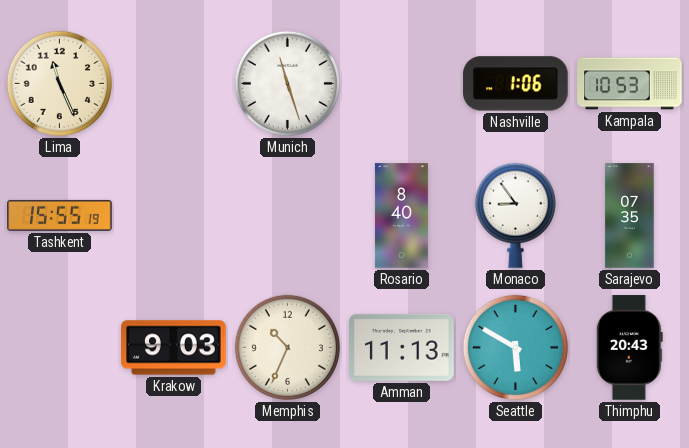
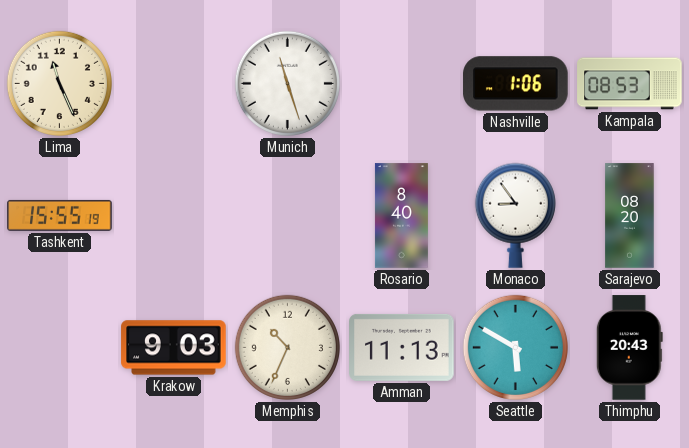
Kampala: 10:53 -> 08:53
Sarajevo: 07:35 -> 08:20
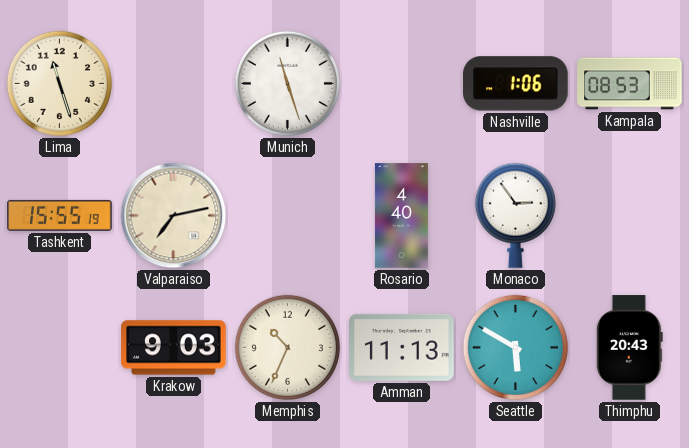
Lima: 11:26 -> 11:27
Valparaiso: none -> 7:13
Rosario: 8:40 -> 4:40
Monaco: 8:54 -> 2:54
Sarajevo: 08:20 -> none
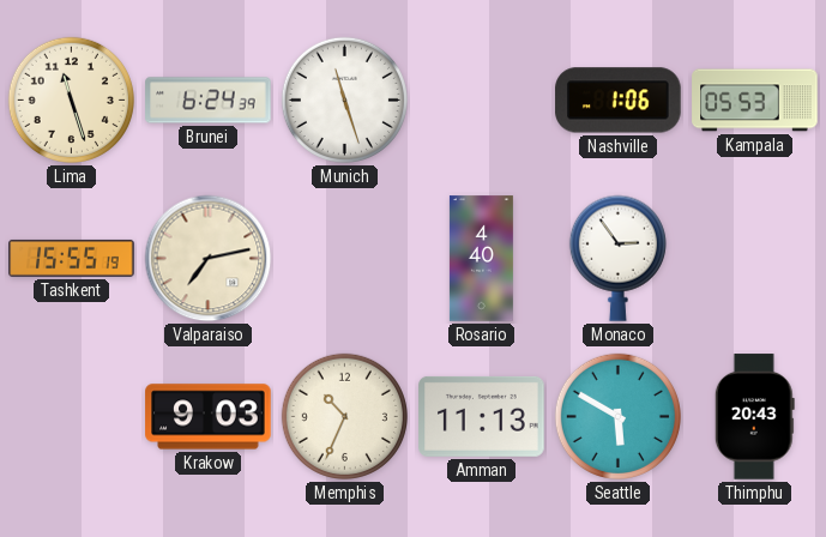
Brunei: none -> 6:24
Kampala: 08:53 -> 05:53
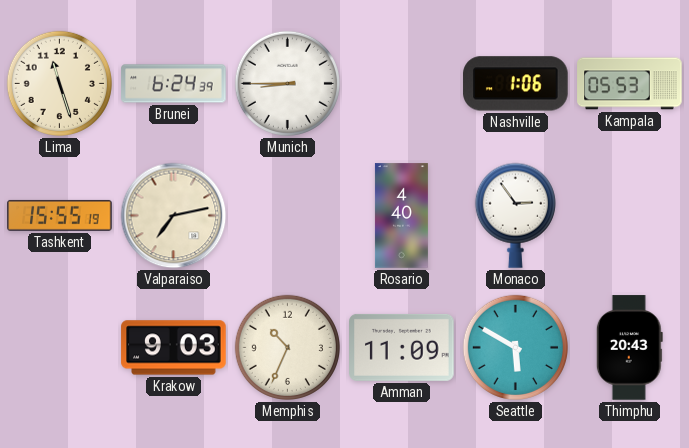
Munich: 11:27 -> 8:45
Amman: 11:13 -> 11:09
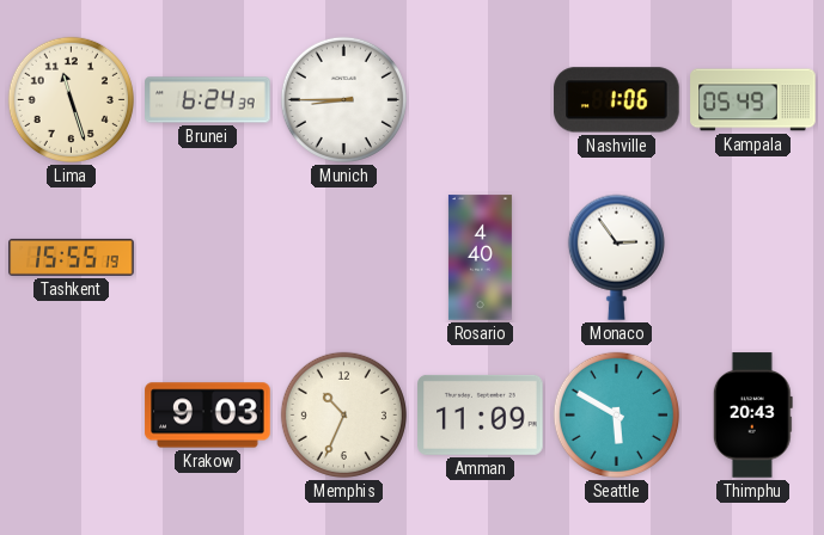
Kampala: 05:53 -> 05:49
Valparaiso: 7:13 -> none
